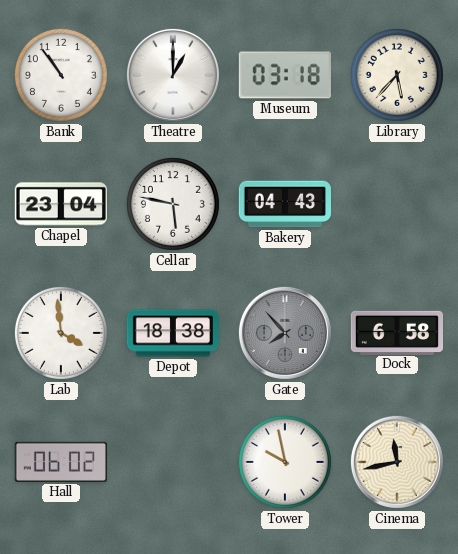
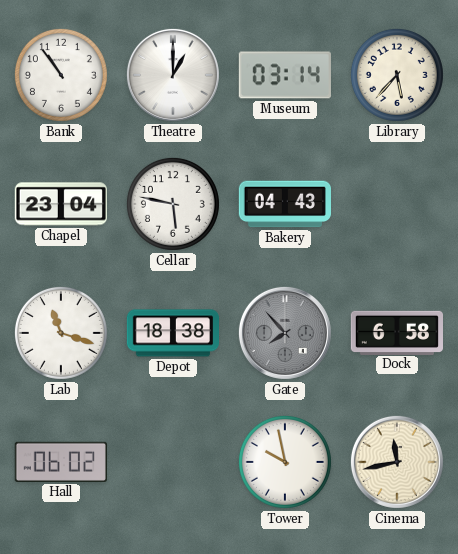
Museum: 03:18 -> 03:14
Lab: 3:59 -> 11:18
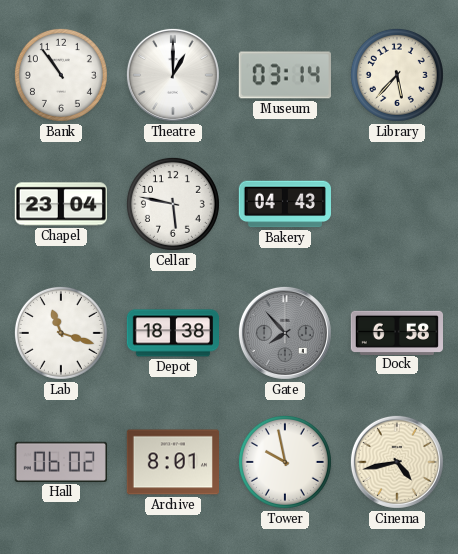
Archive: none -> 8:01
Cinema: 11:43 -> 4:43
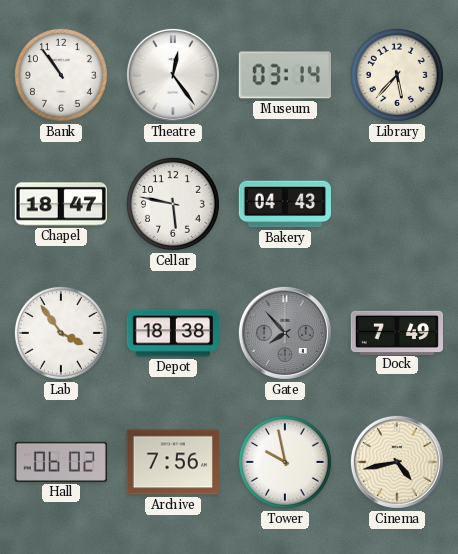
Theatre: 1:00 -> 12:24
Chapel: 23:04 -> 18:47
Lab: 11:18 -> 3:54
Dock: 6:58 -> 7:49
Archive: 8:01 -> 7:56
